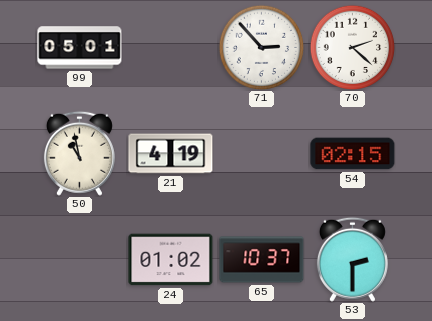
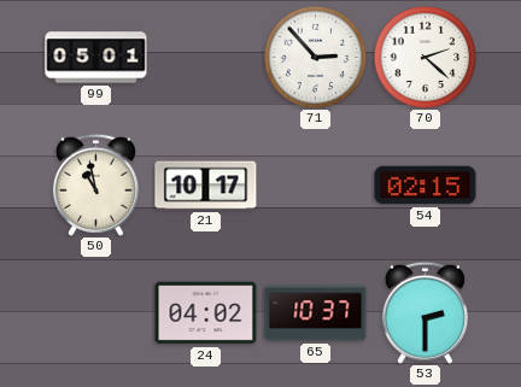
21: 4:19 -> 10:17
24: 01:02 -> 04:02
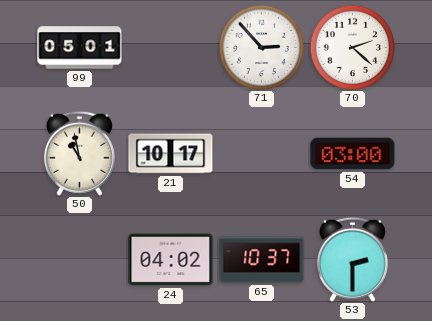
54: 02:15 -> 03:00
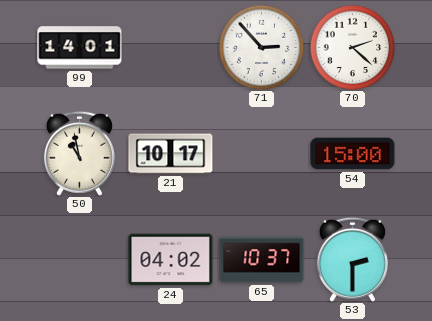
99: 05:01 -> 14:01
54: 03:00 -> 15:00
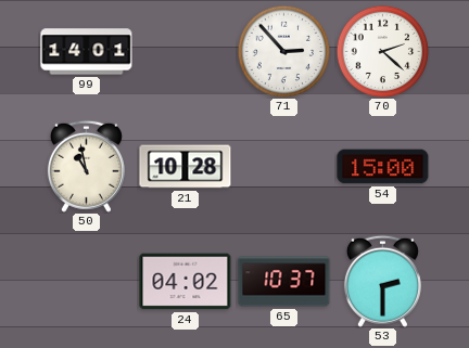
21: 10:17 -> 10:28
